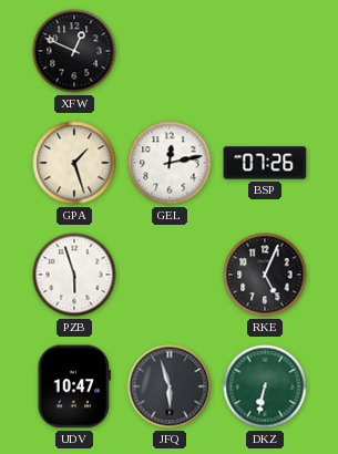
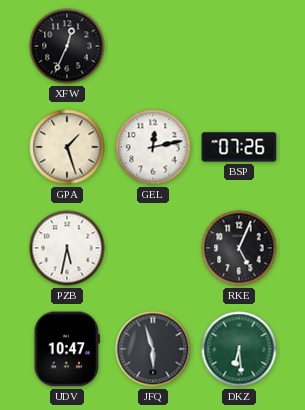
XFW: 12:49 -> 12:34
PZB: 5:57 -> 5:32
DKZ: 6:32 -> 6:29
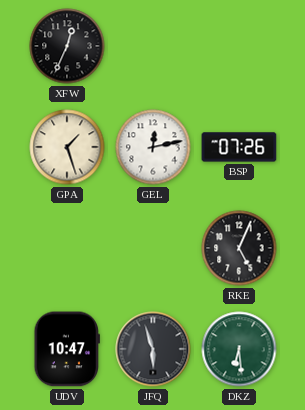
PZB: 5:32 -> none
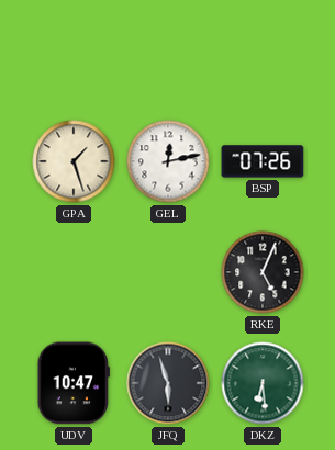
XFW: 12:34 -> none
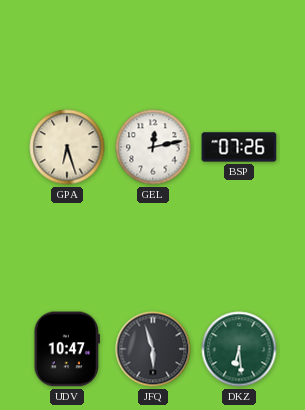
GPA: 1:27 -> 6:27
RKE: 5:04 -> none
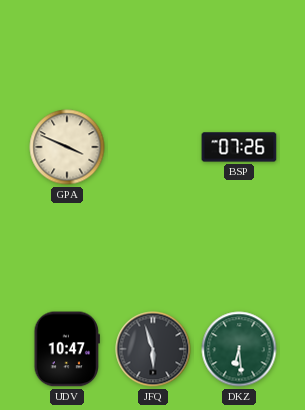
GPA: 6:27 -> 3:49
GEL: 12:13 -> none
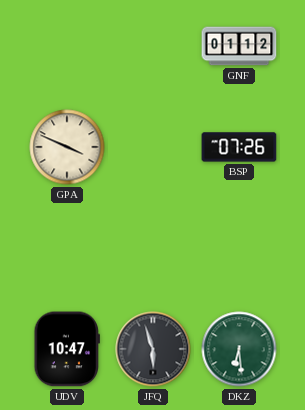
GNF: none -> 01:12
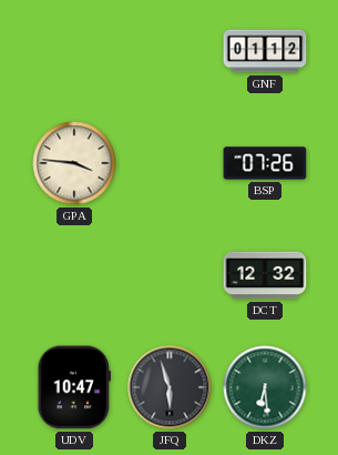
GPA: 3:49 -> 3:46
DCT: none -> 12:32
